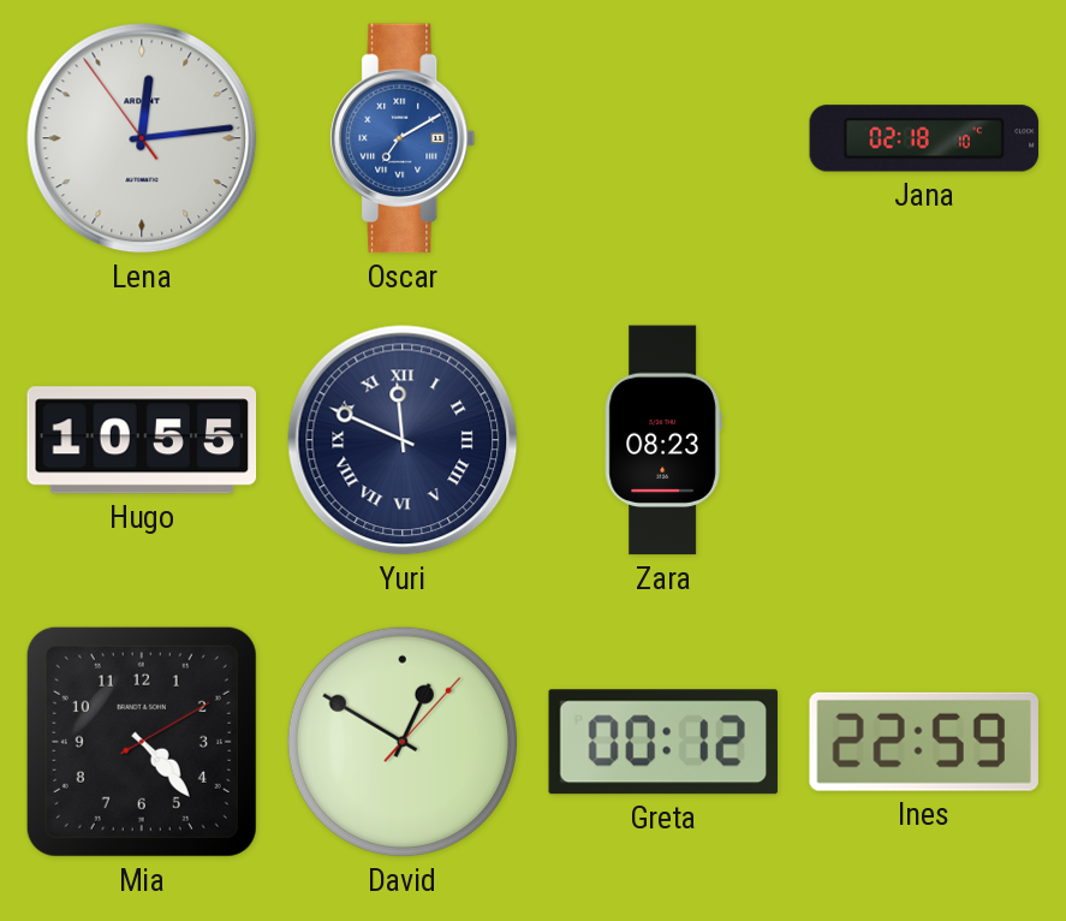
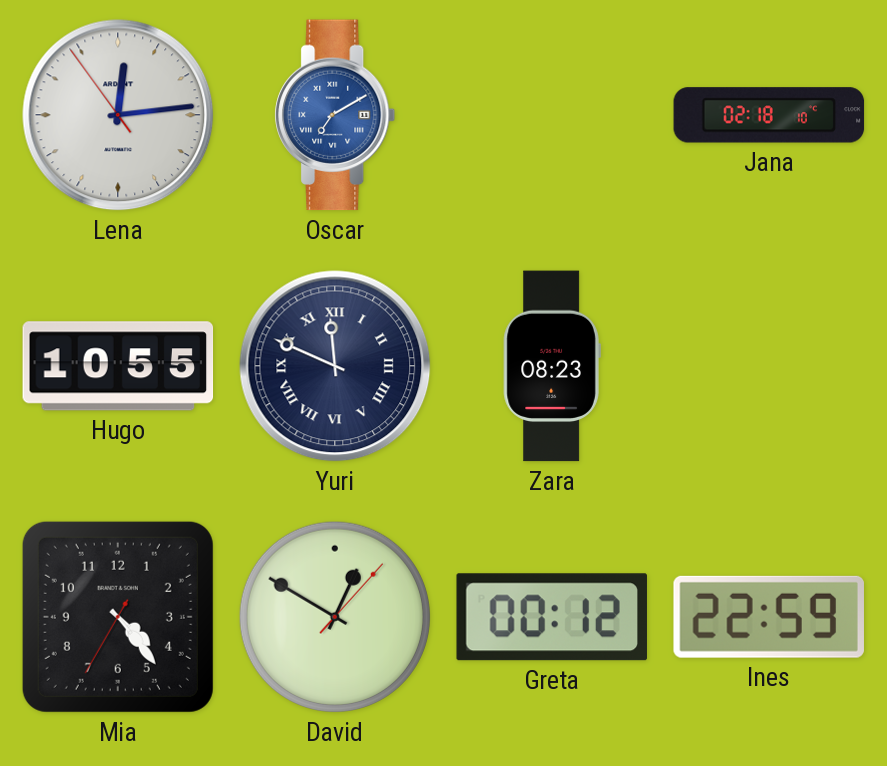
Mia: 4:23:10 -> 4:23:35
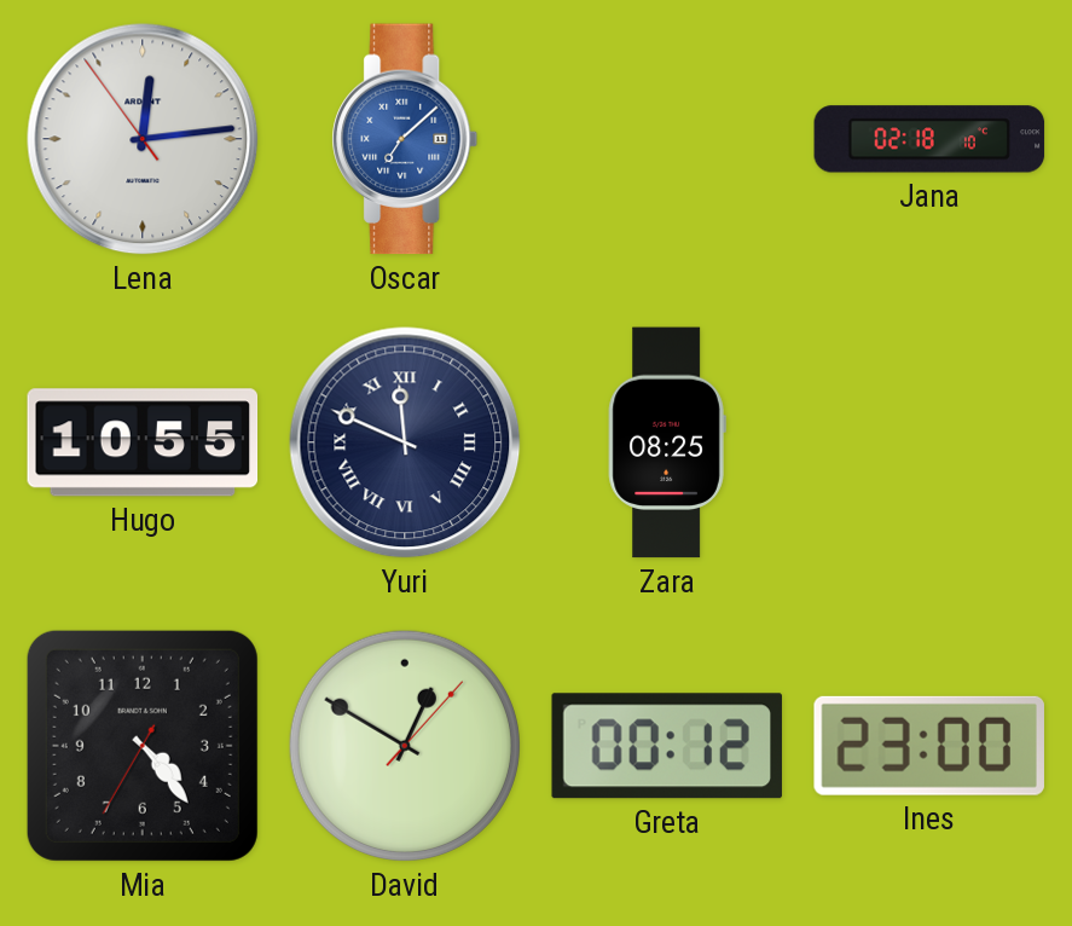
Oscar: 7:10 -> 7:08
Zara: 08:23 -> 08:25
Ines: 22:59 -> 23:00
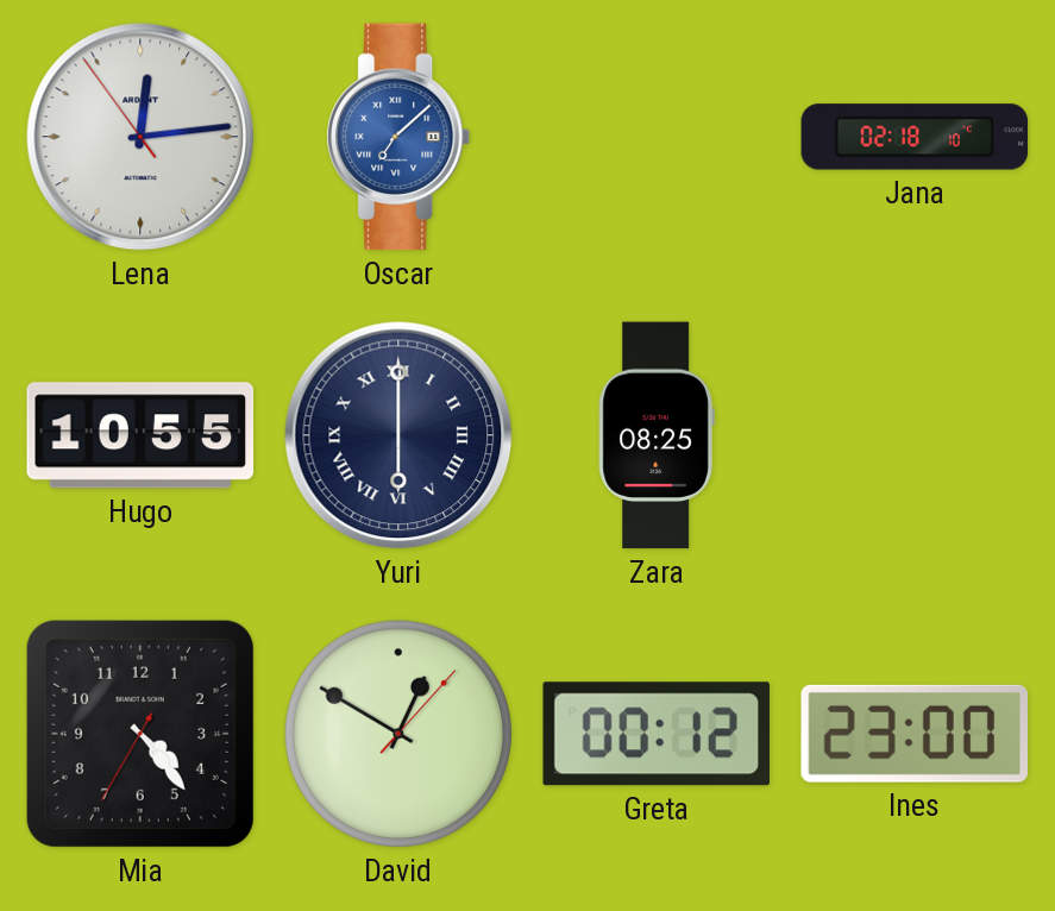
Yuri: 11:49 -> 6:00
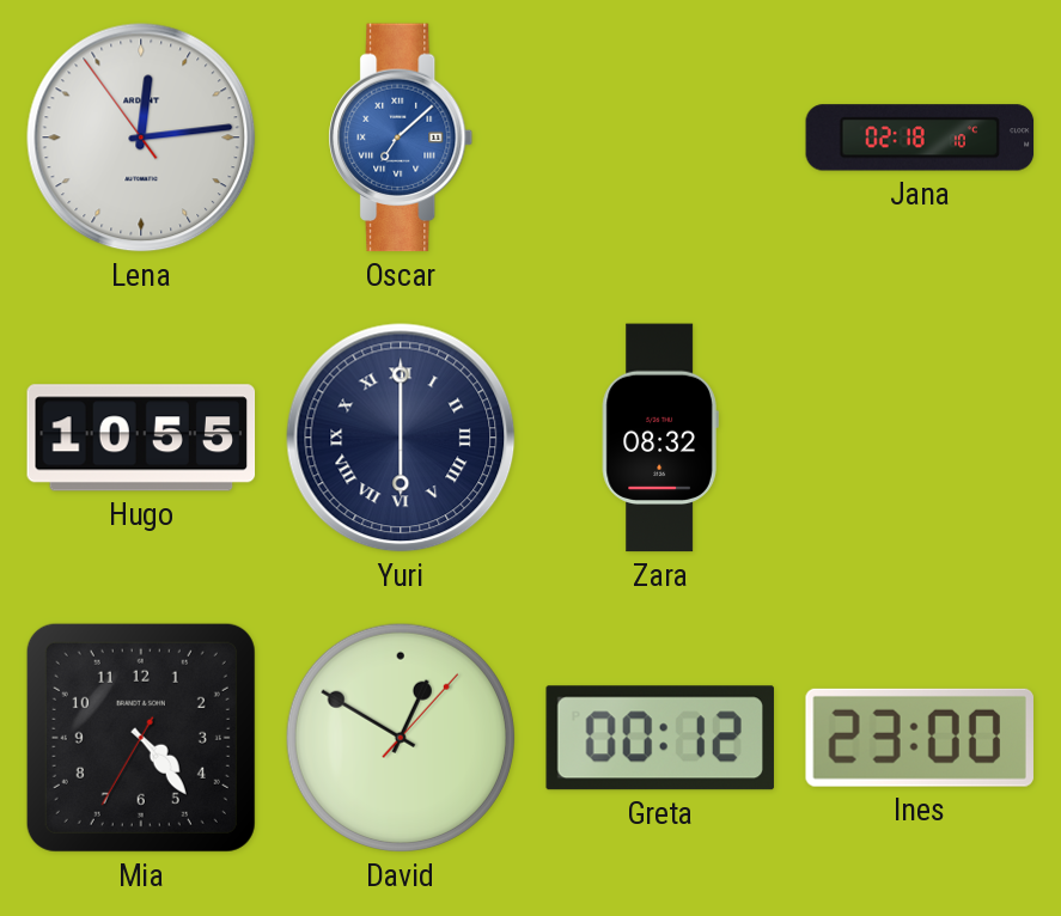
Zara: 08:25 -> 08:32
